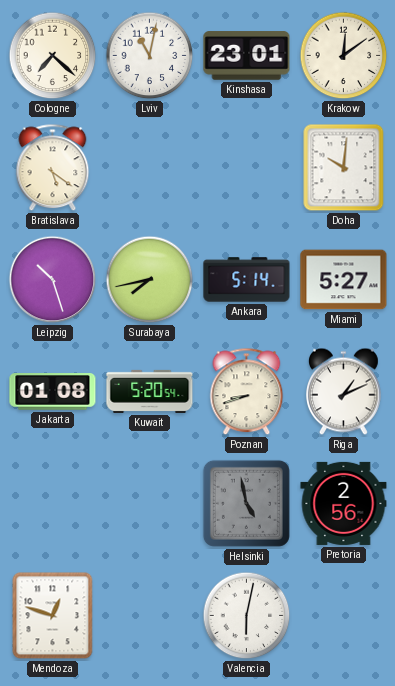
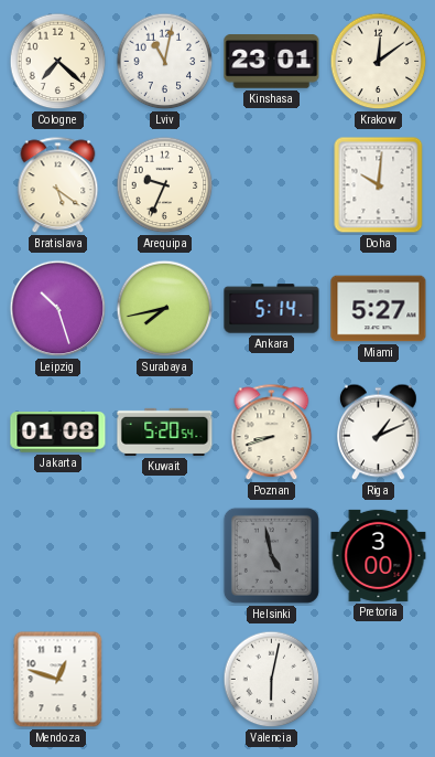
Arequipa: none -> 9:34
Pretoria: 2:56 -> 3:00
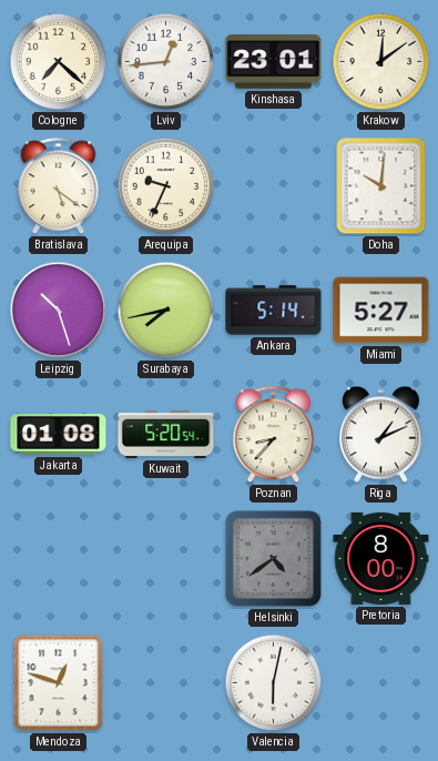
Lviv: 11:02 -> 12:44
Poznan: 8:42 -> 8:37
Helsinki: 4:58 -> 4:39
Pretoria: 3:00 -> 8:00
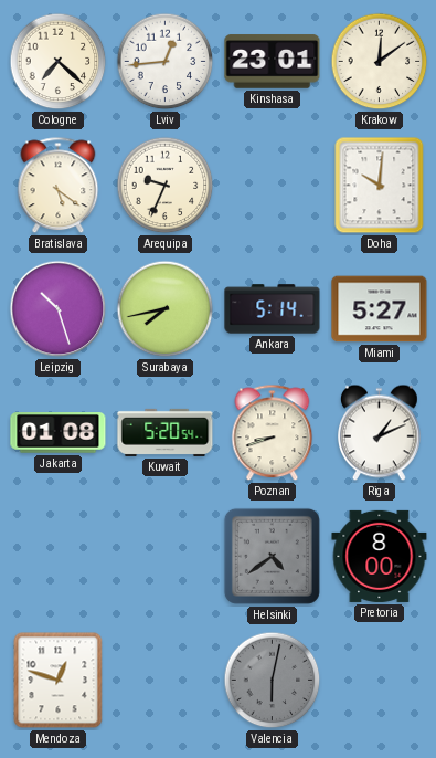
Poznan: 8:37 -> 8:42
Valencia dial: white -> grey
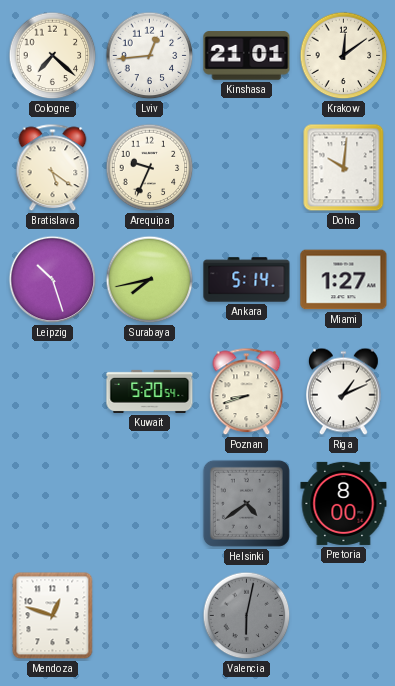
Kinshasa: 23:01 -> 21:01
Miami: 5:27 -> 1:27
Jakarta: 01:08 -> none
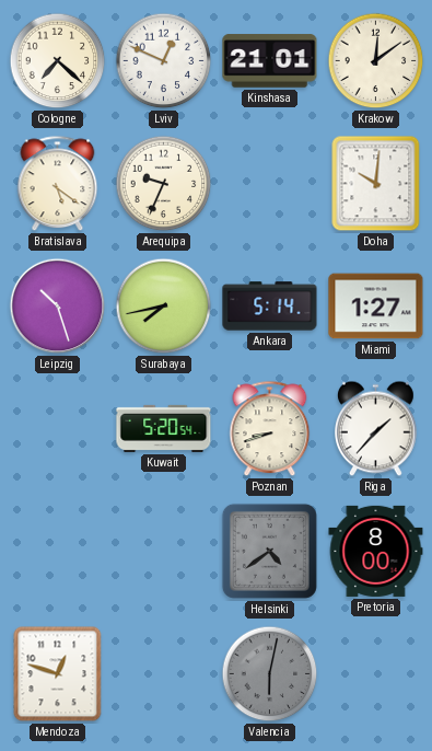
Lviv: 12:44 -> 12:49
Riga: 1:11 -> 1:37
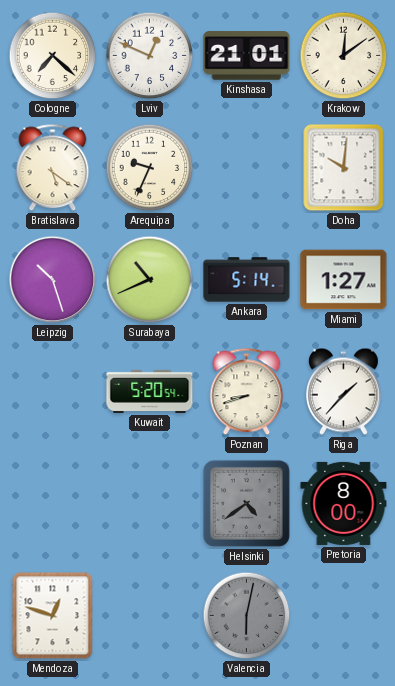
Surabaya: 7:43 -> 10:41
